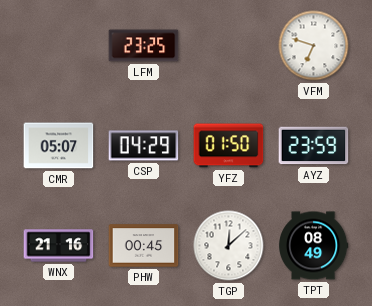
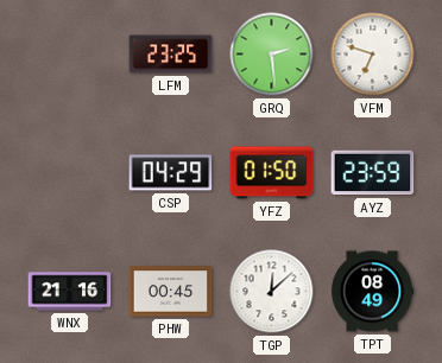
GRQ: none -> 2:29
CMR: 05:07 -> none
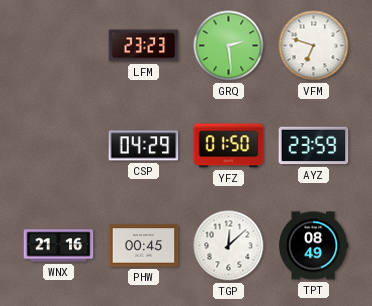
LFM: 23:25 -> 23:23
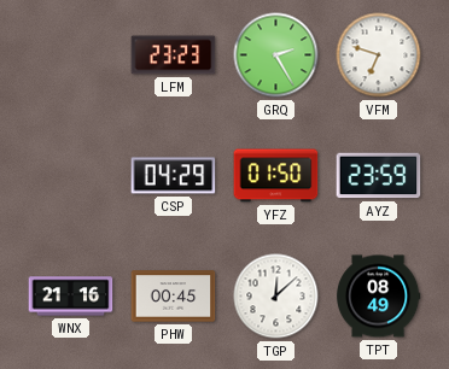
GRQ: 2:29 -> 2:25
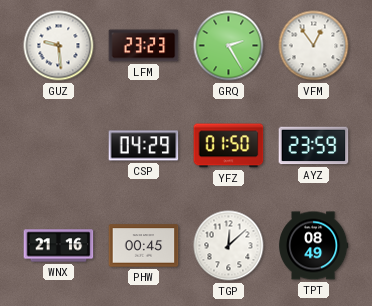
GUZ: none -> 9:29
VFM: 6:48 -> 12:54
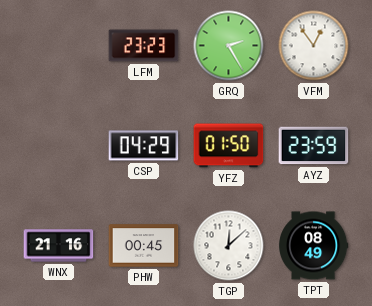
GUZ: 9:29 -> none
